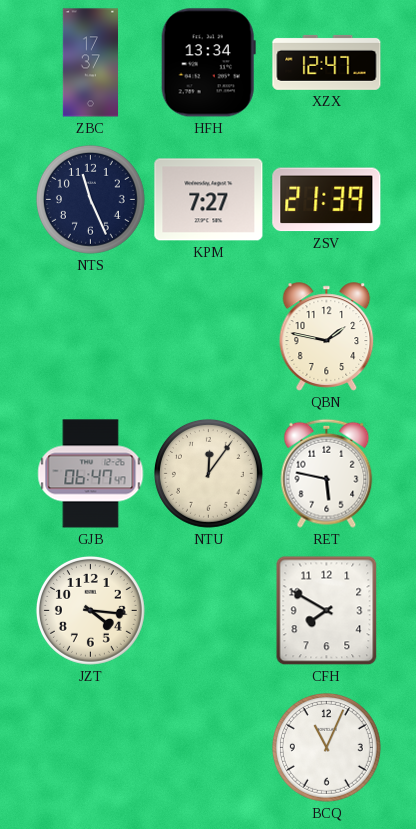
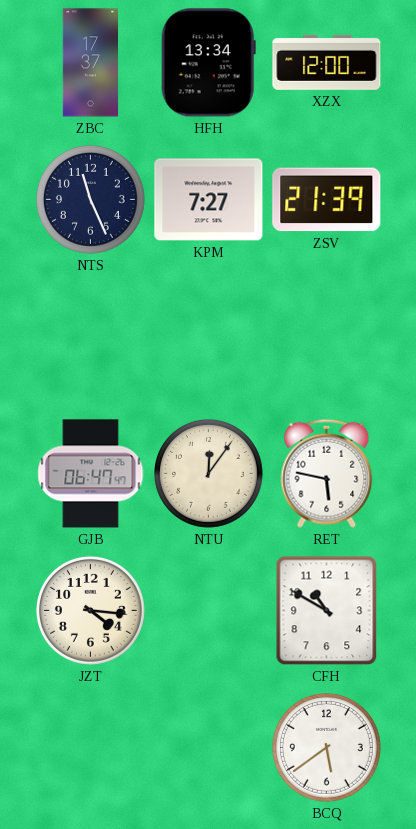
XZX: 12:47 -> 12:00
QBN: 1:47 -> none
CFH: 7:50 -> 10:50
BCQ: 11:04 -> 5:39
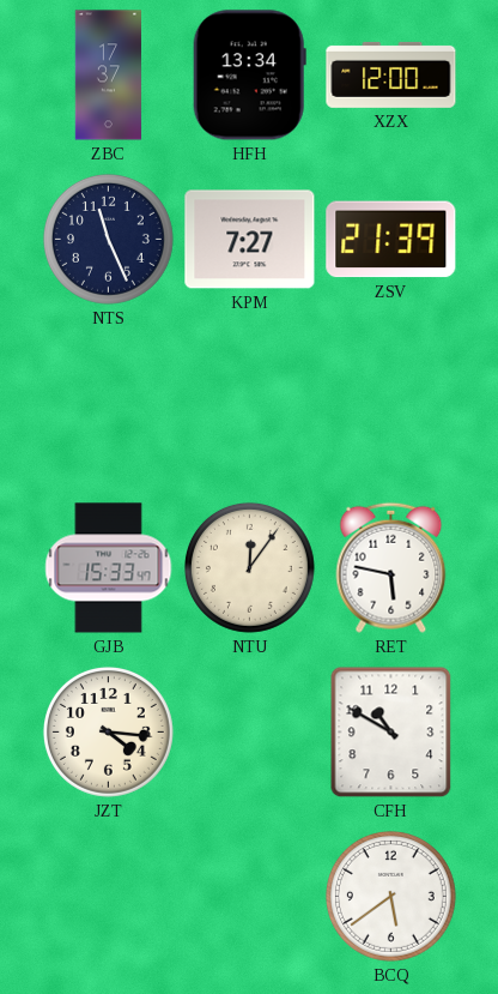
GJB: 06:47 -> 15:33
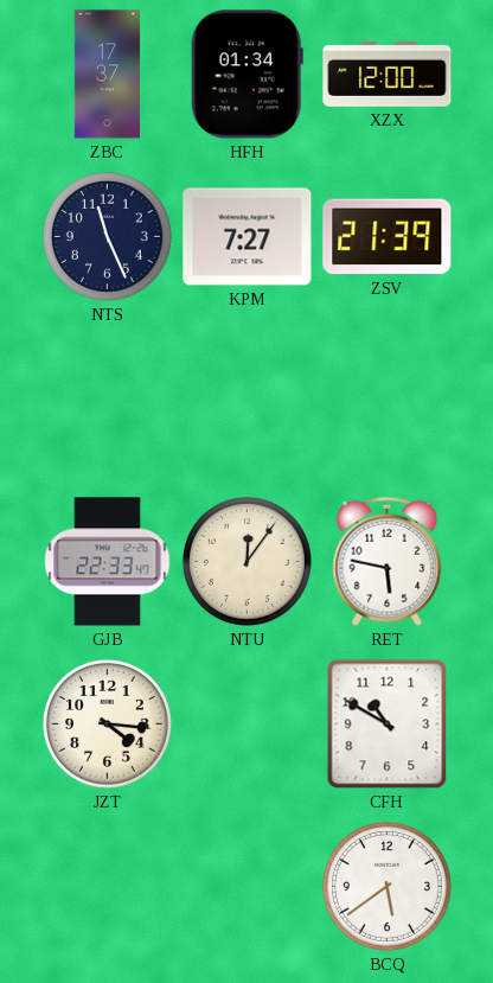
HFH: 13:34 -> 01:34
GJB: 15:33 -> 22:33
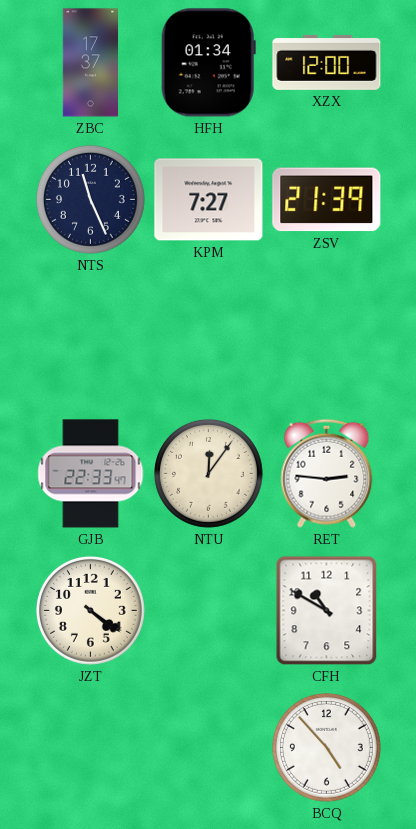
RET: 5:47 -> 2:46
JZT: 4:16 -> 4:21
BCQ: 5:39 -> 4:53
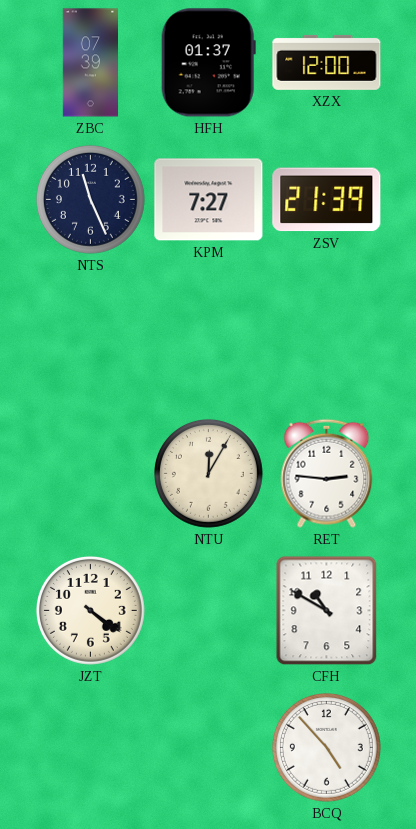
ZBC: 17:37 -> 07:39
HFH: 01:34 -> 01:37
GJB: 22:33 -> none
NTU: 12:06 -> 12:05
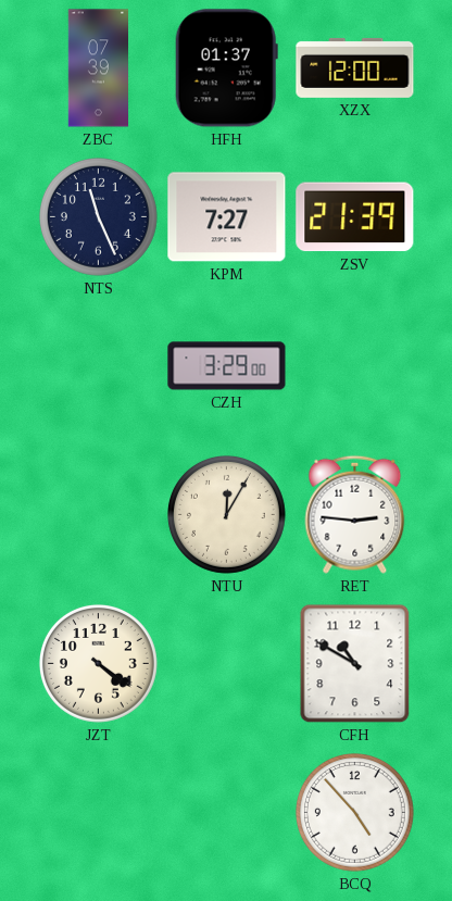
CZH: none -> 3:29
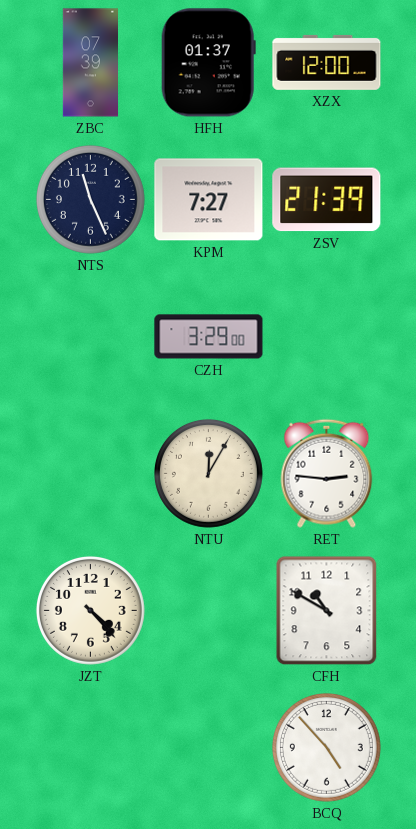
JZT: 4:21 -> 4:23
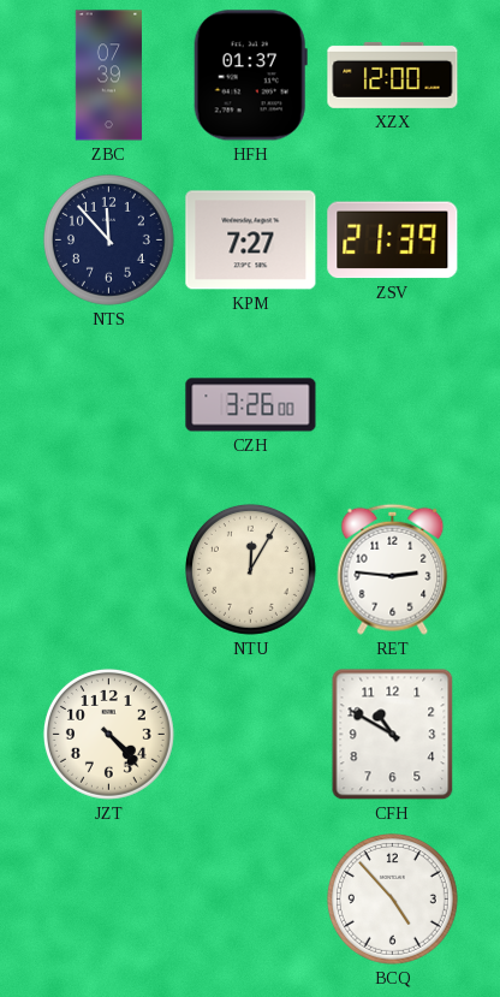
NTS: 11:26 -> 11:53
CZH: 3:29 -> 3:26
